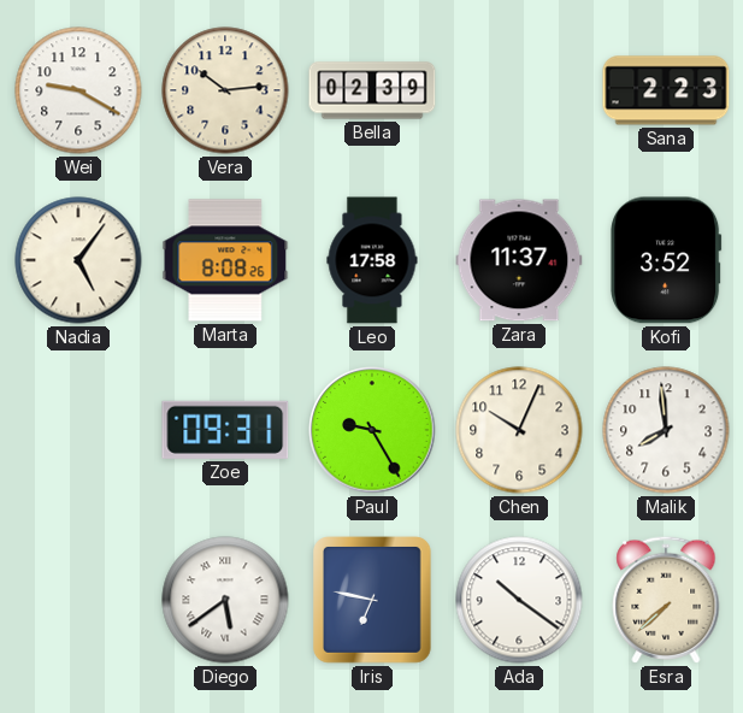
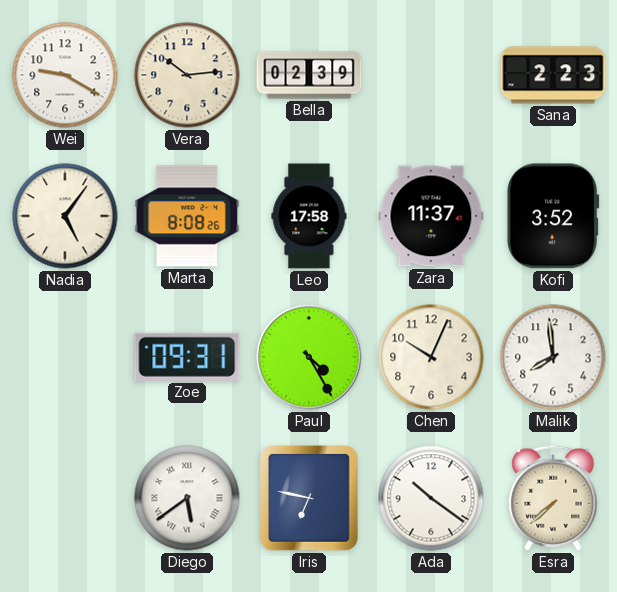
Paul: 9:25 -> 4:25
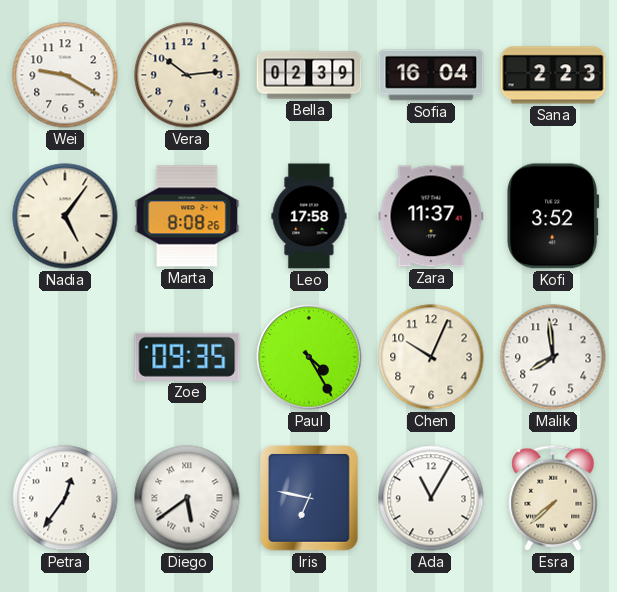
Sofia: none -> 16:04
Zoe: 09:31 -> 09:35
Petra: none -> 12:36
Ada: 10:21 -> 11:05
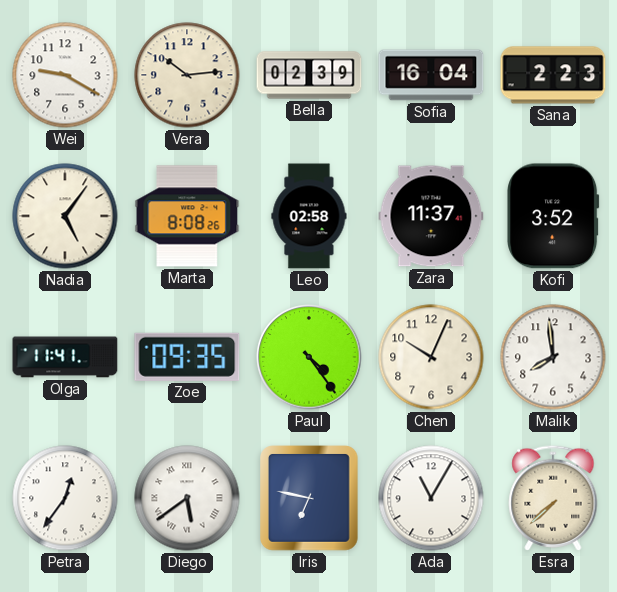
Leo: 17:58 -> 02:58
Olga: none -> 11:41
Paul: 4:25 -> 4:24
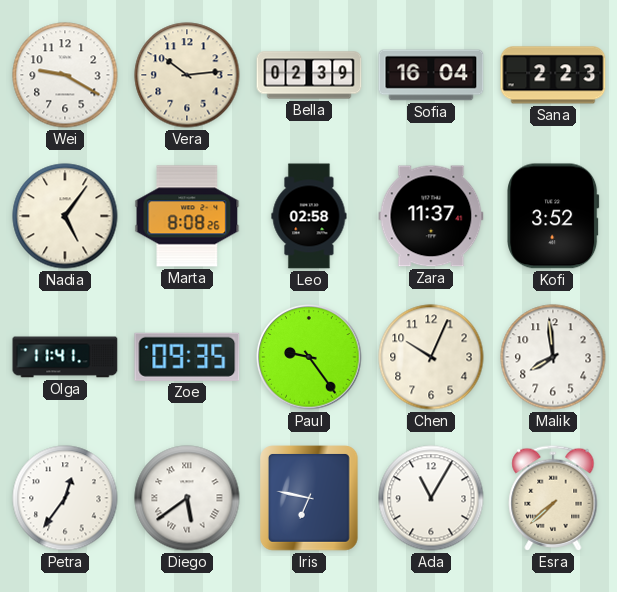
Paul: 4:24 -> 9:24
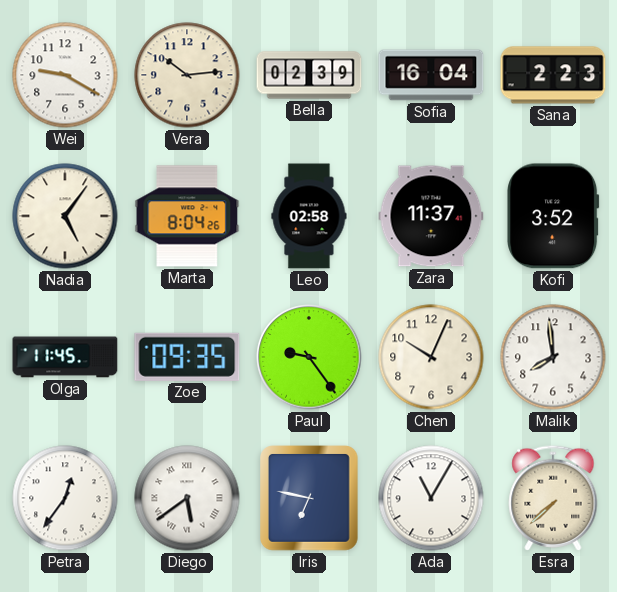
Marta: 8:08 -> 8:04
Olga: 11:41 -> 11:45
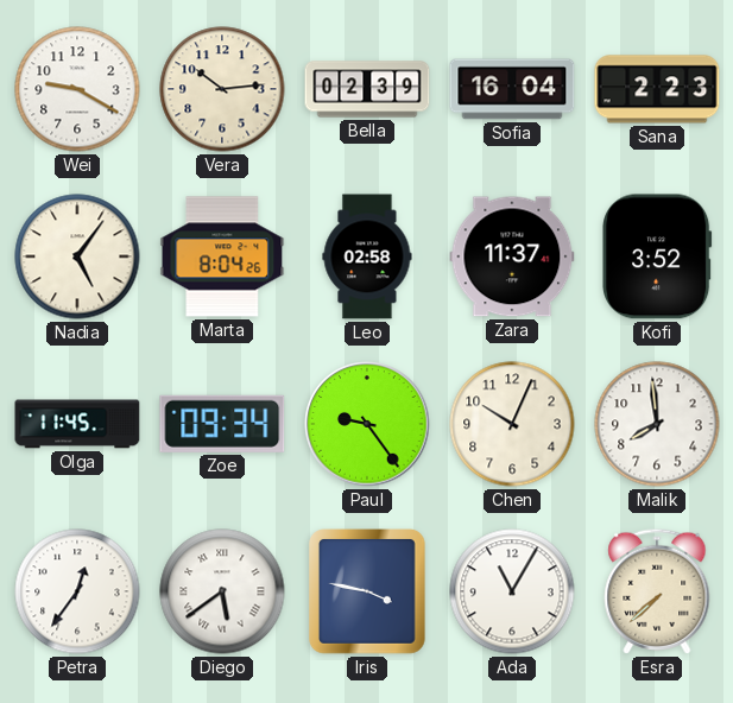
Zoe: 09:35 -> 09:34
Iris: 6:47 -> 3:47
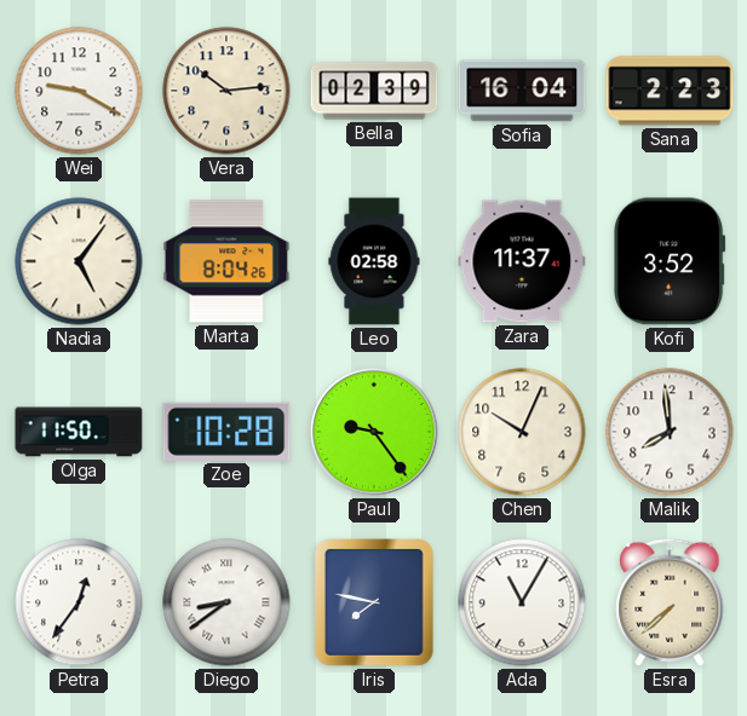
Olga: 11:45 -> 11:50
Zoe: 09:34 -> 10:28
Diego: 5:39 -> 8:39
Iris: 3:47 -> 7:47
